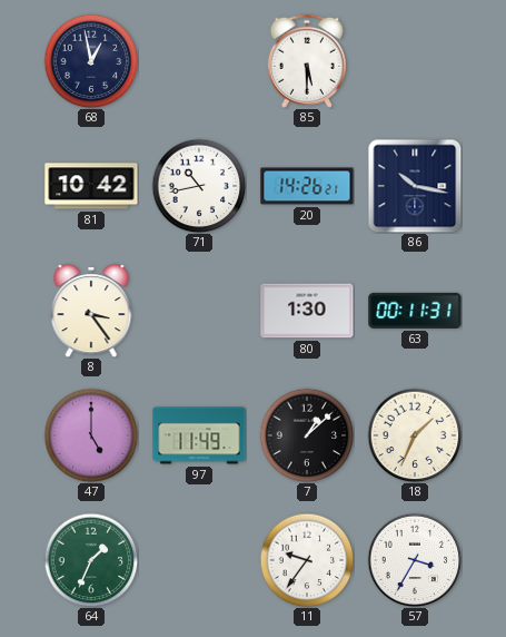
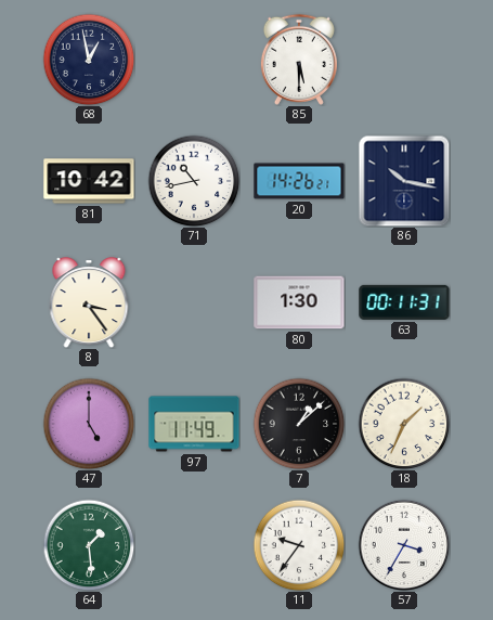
64: 1:34 -> 1:29
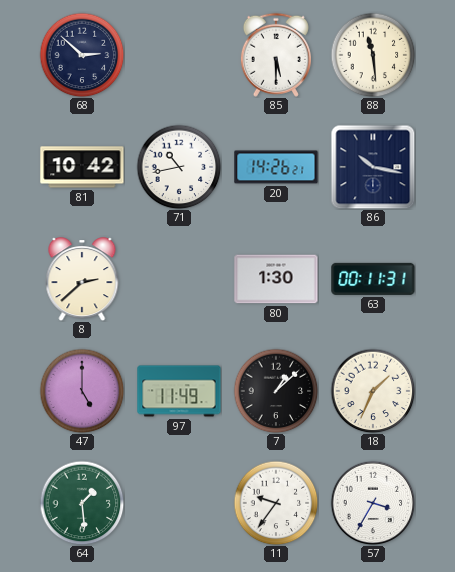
68: 12:58 -> 2:52
88: none -> 11:29
8: 3:24 -> 2:38
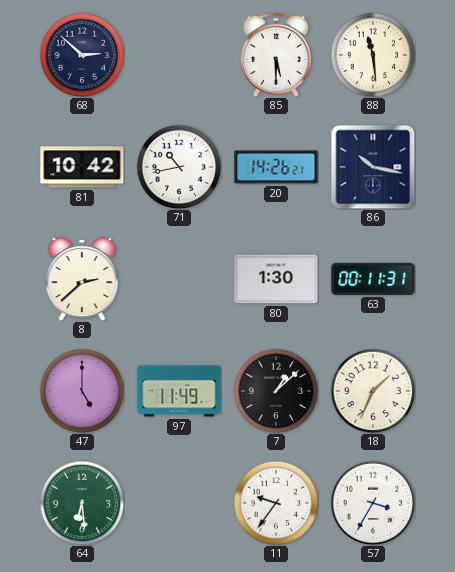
64: 1:29 -> 6:29
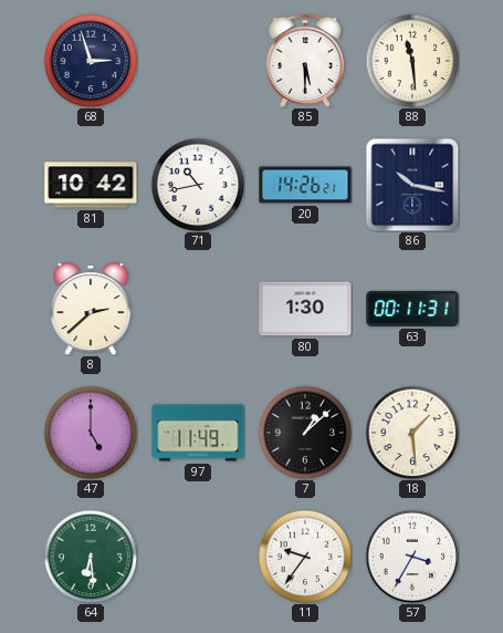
68: 2:52 -> 2:57
18: 1:34 -> 1:29
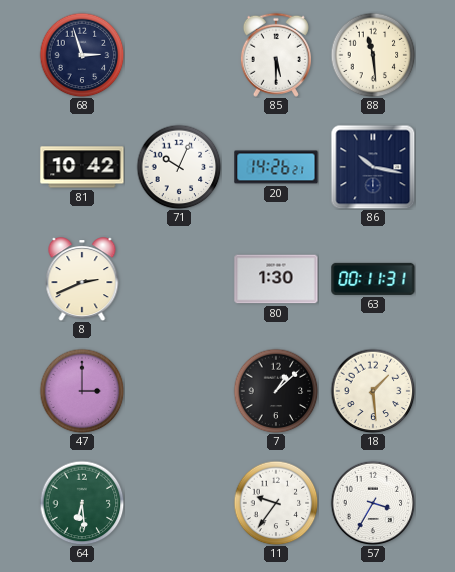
71: 10:43 -> 10:04
8: 2:38 -> 2:41
47: 5:00 -> 3:00
97: 11:49 -> none
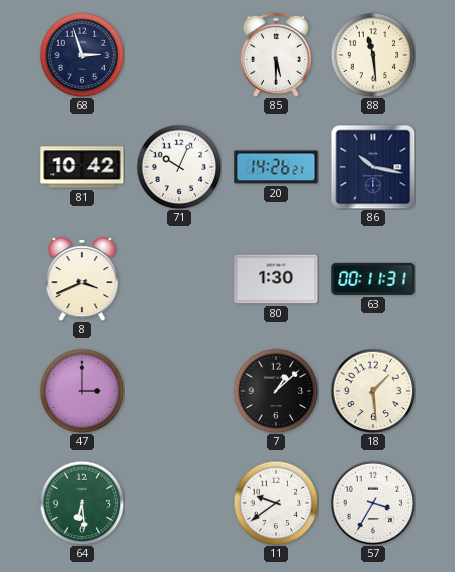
8: 2:41 -> 3:41
11: 9:36 -> 9:39
